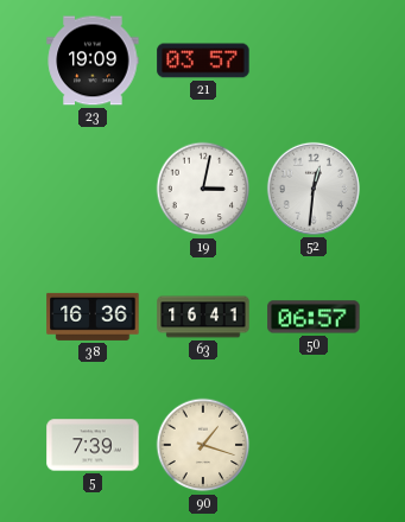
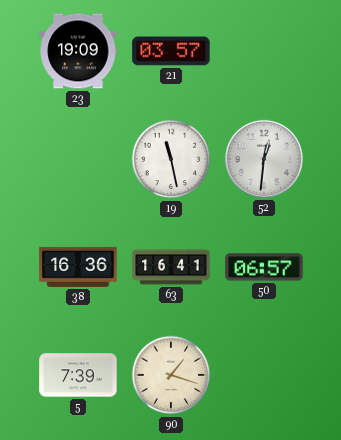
19: 3:02 -> 11:28
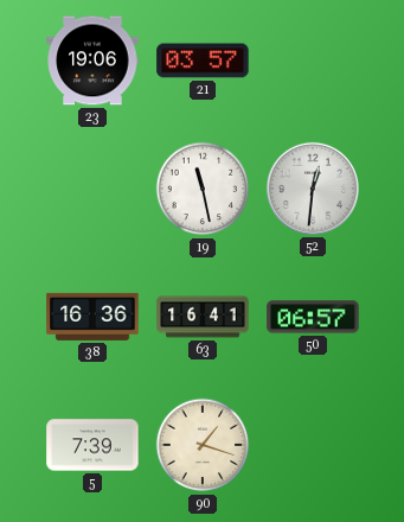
23: 19:09 -> 19:06
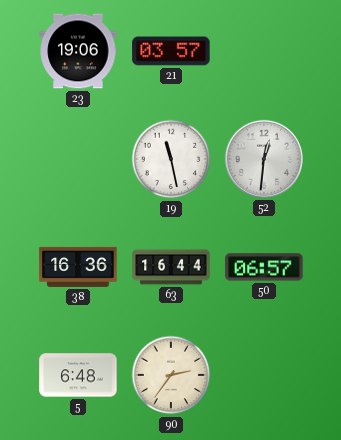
63: 16:41 -> 16:44
5: 7:39 -> 6:48
90: 1:18 -> 2:36
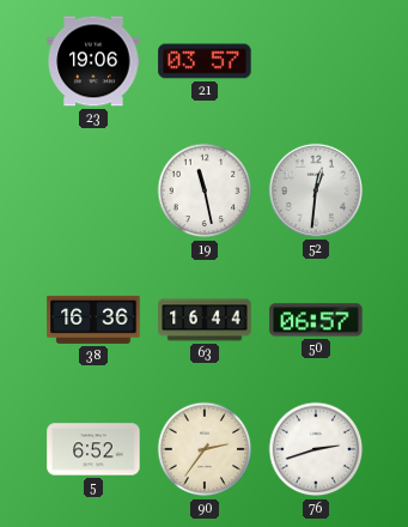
5: 6:48 -> 6:52
76: none -> 2:42
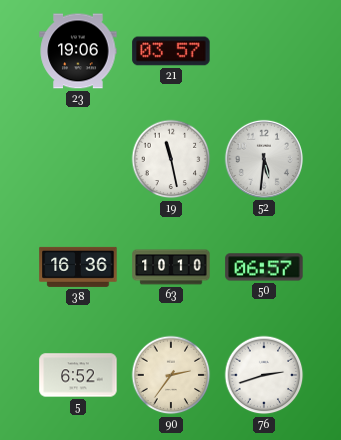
52: 12:31 -> 5:31
63: 16:44 -> 10:10
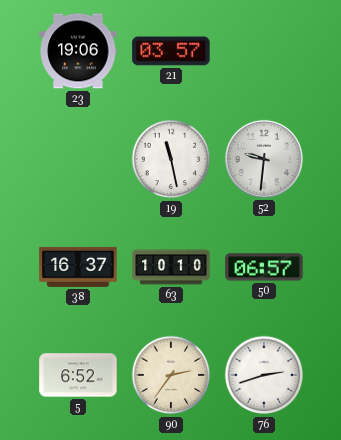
52: 5:31 -> 9:31
38: 16:36 -> 16:37
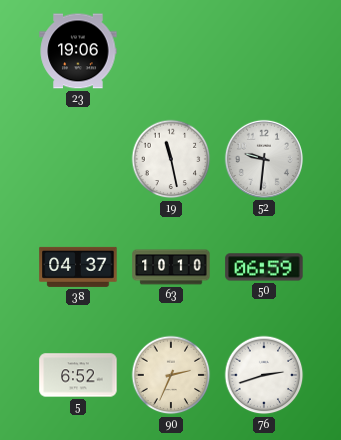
21: 03:57 -> none
38: 16:37 -> 04:37
50: 06:57 -> 06:59
90: 2:36 -> 2:34
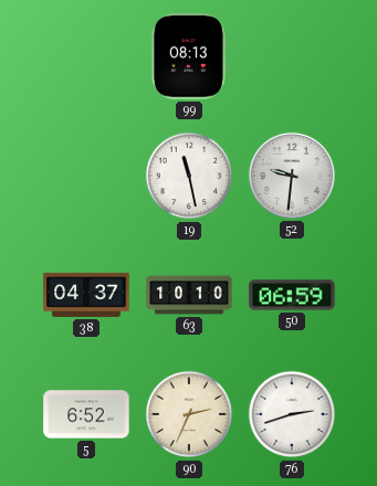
23: 19:06 -> none
99: none -> 08:13
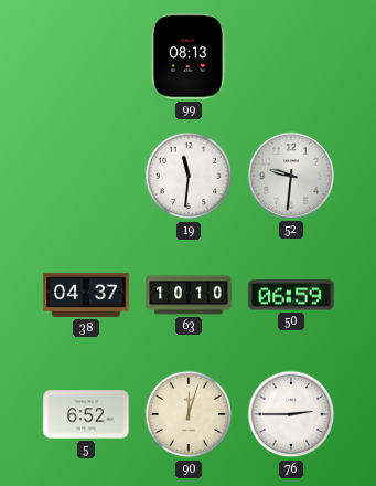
19: 11:28 -> 11:31
90: 2:34 -> 12:03
76: 2:42 -> 2:45
